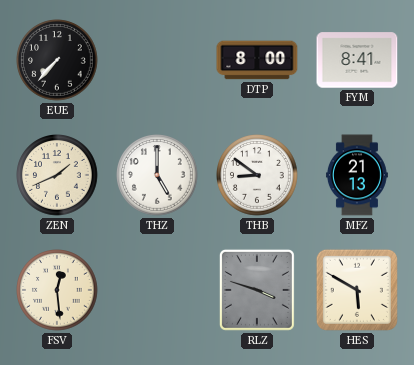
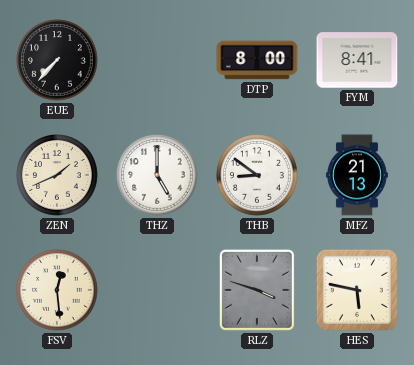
HES: 5:50 -> 5:47
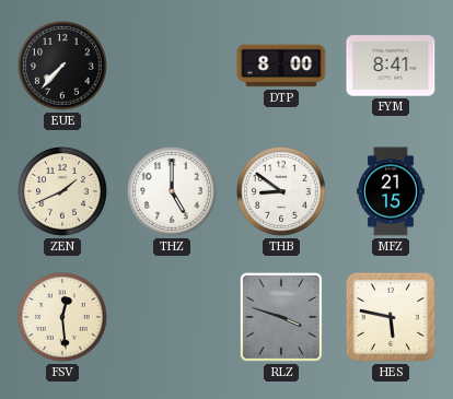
MFZ: 21:13 -> 21:15
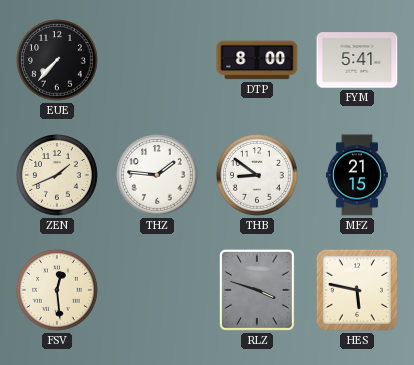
FYM: 8:41 -> 5:41
THZ: 5:00 -> 1:46
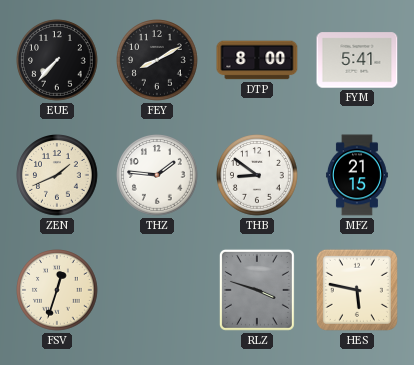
FEY: none -> 8:10
FSV: 12:29 -> 12:33
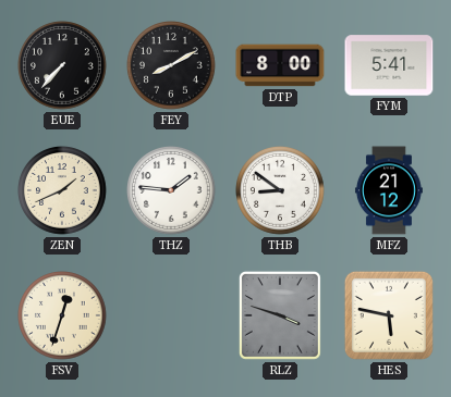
MFZ: 21:15 -> 21:12
